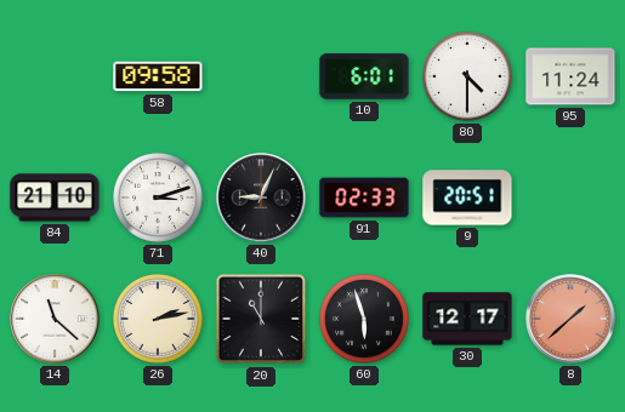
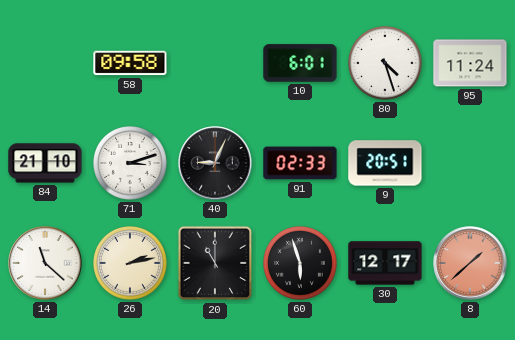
80: 4:30 -> 4:27
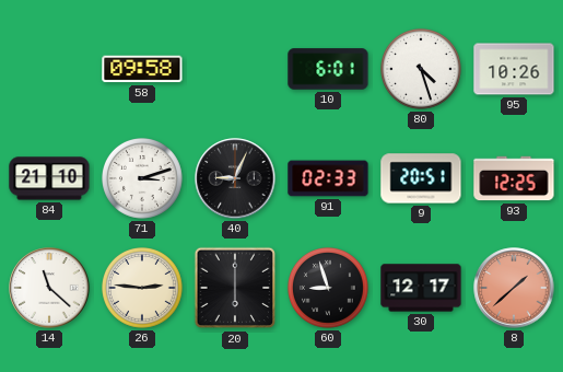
95: 11:24 -> 10:26
93: none -> 12:25
26: 2:13 -> 2:46
20: 11:00 -> 6:00
60: 5:57 -> 8:57
